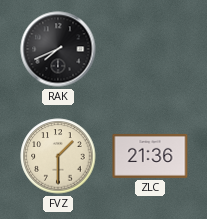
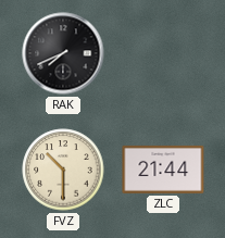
FVZ: 1:30 -> 10:30
ZLC: 21:36 -> 21:44
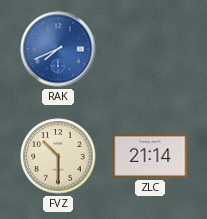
RAK dial: black -> blue
ZLC: 21:44 -> 21:14
